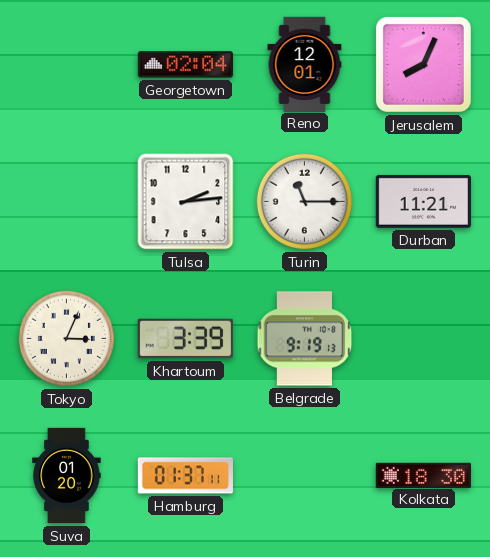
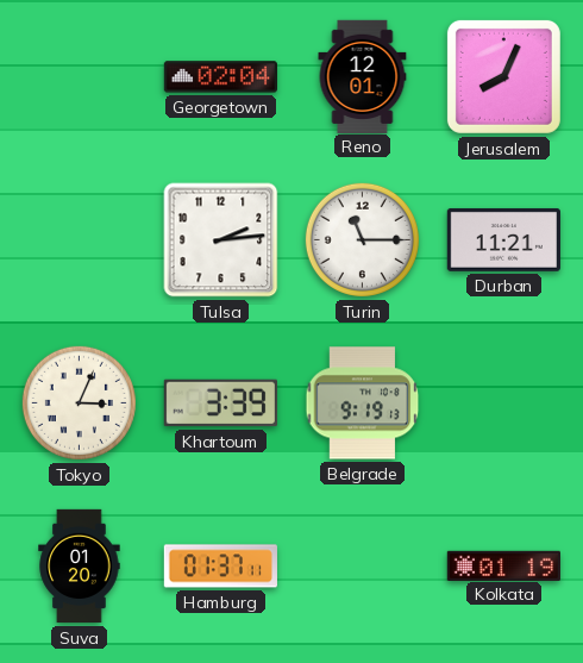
Kolkata: 18:30 -> 01:19
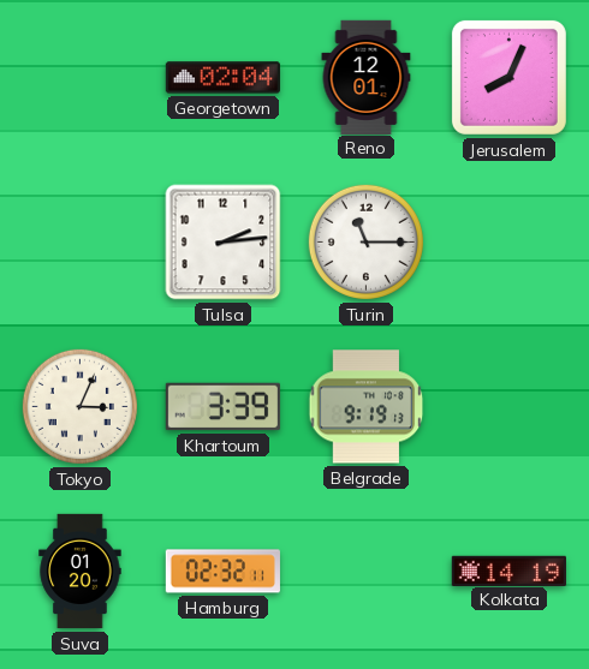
Durban: 11:21 -> none
Hamburg: 01:37 -> 02:32
Kolkata: 01:19 -> 14:19
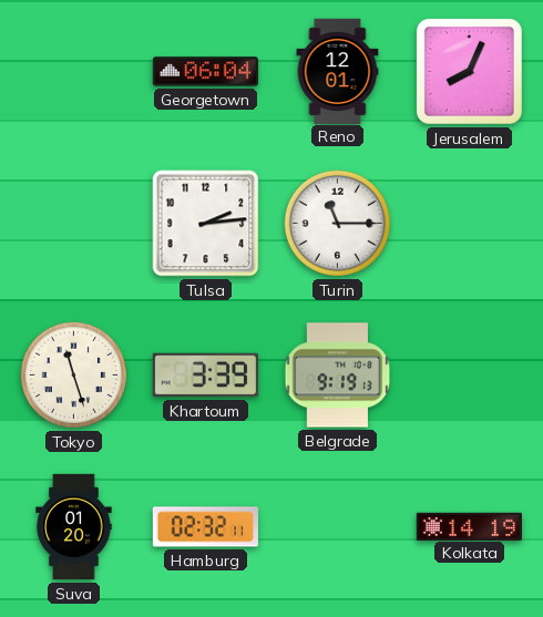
Georgetown: 02:04 -> 06:04
Tokyo: 3:04 -> 11:27
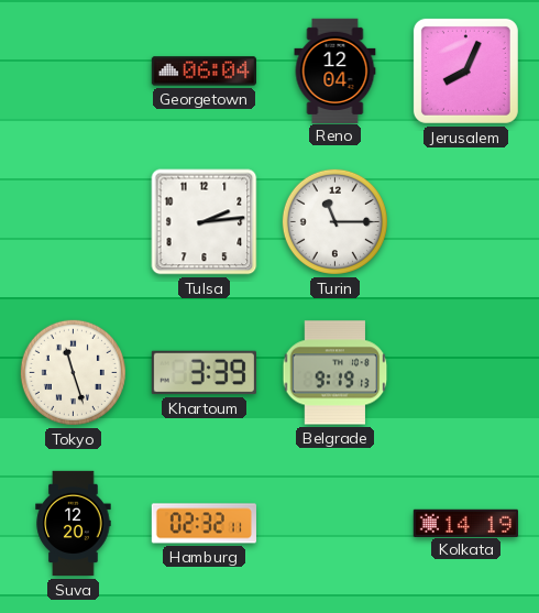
Reno: 12:01 -> 12:04
Suva: 01:20 -> 12:20
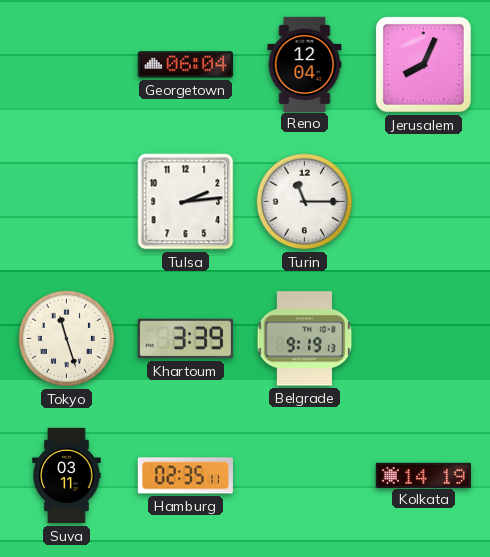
Suva: 12:20 -> 03:11
Hamburg: 02:32 -> 02:35
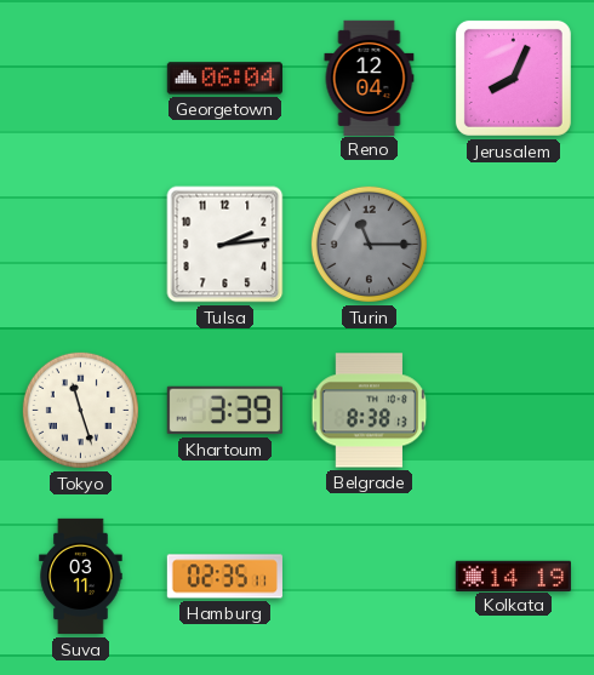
Turin dial: white -> grey
Belgrade: 9:19 -> 8:38
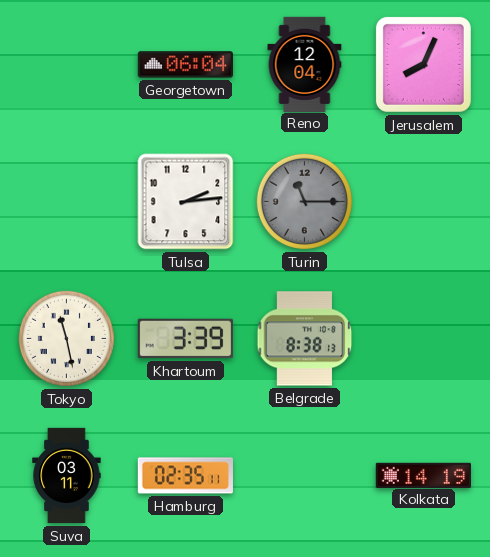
Tokyo: 11:27 -> 11:28
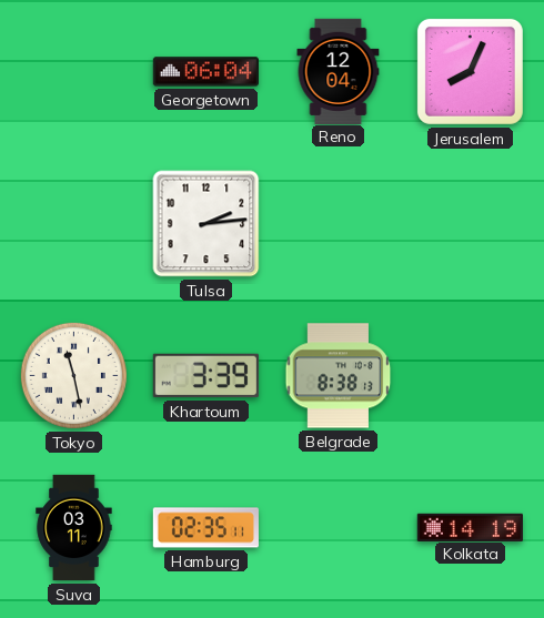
Turin: 11:15 -> none
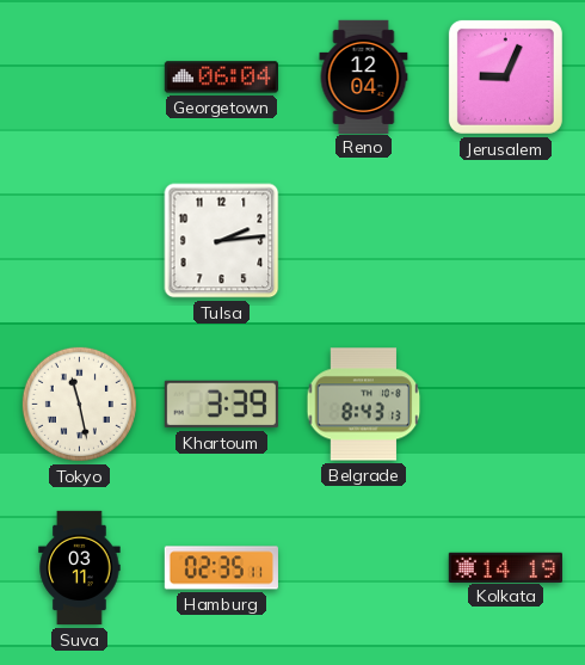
Jerusalem: 8:04 -> 9:04
Belgrade: 8:38 -> 8:43
